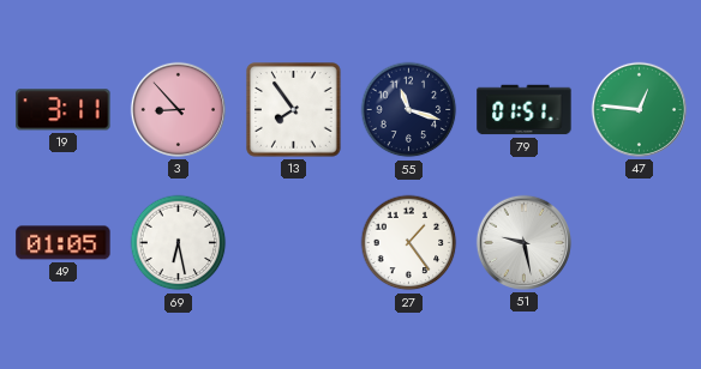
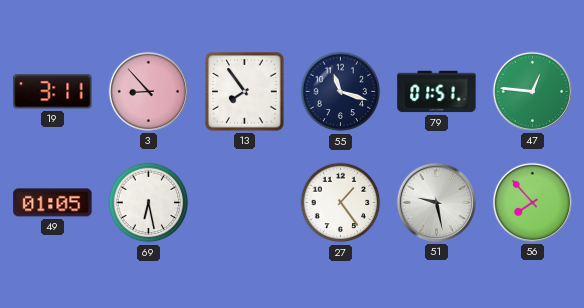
56: none -> 7:53
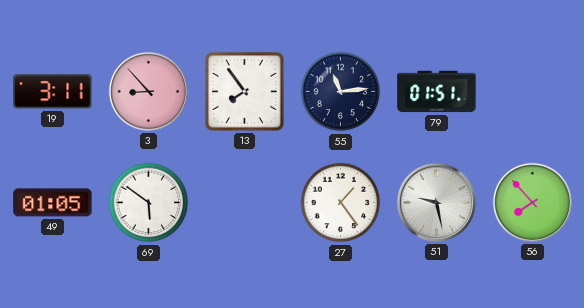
55: 11:18 -> 11:14
47: 12:46 -> none
69: 6:28 -> 5:51
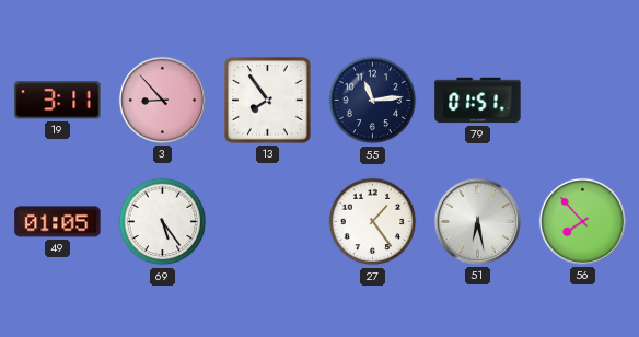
69: 5:51 -> 5:24
51: 9:28 -> 6:28
